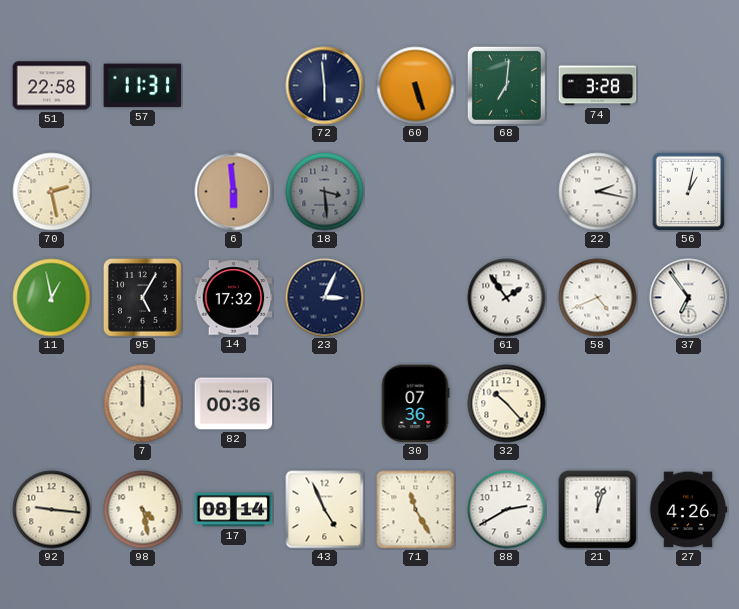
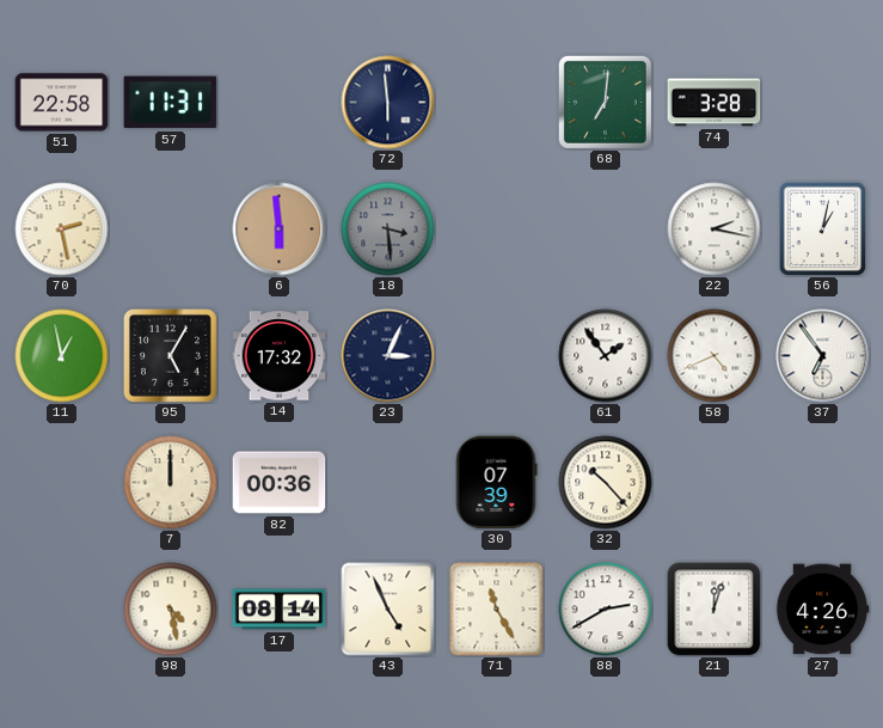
60: 5:27 -> none
30: 07:36 -> 07:39
92: 9:16 -> none
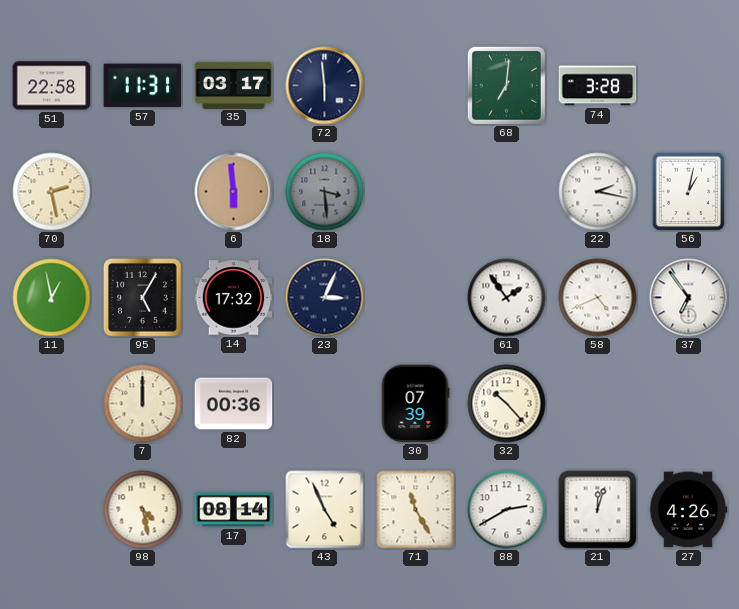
35: none -> 03:17
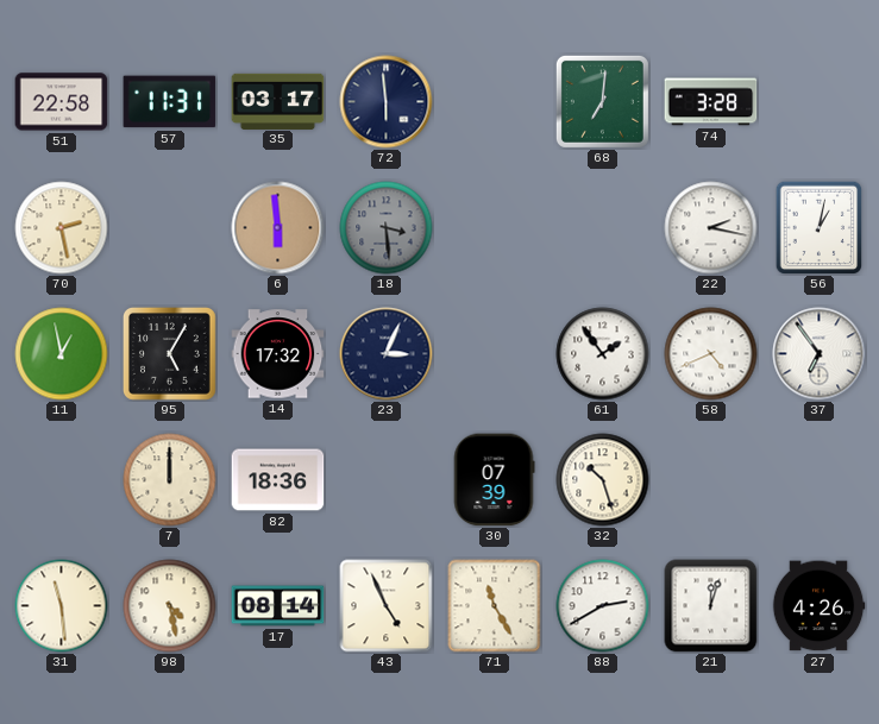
82: 00:36 -> 18:36
32: 10:23 -> 10:27
31: none -> 11:29
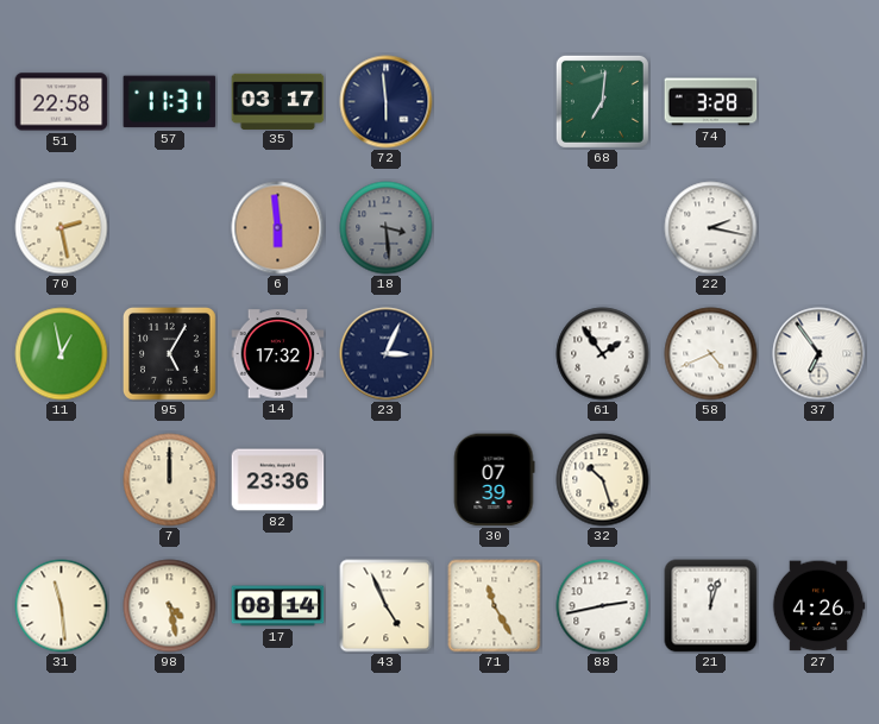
56: 1:02 -> none
82: 18:36 -> 23:36
88: 2:40 -> 2:43
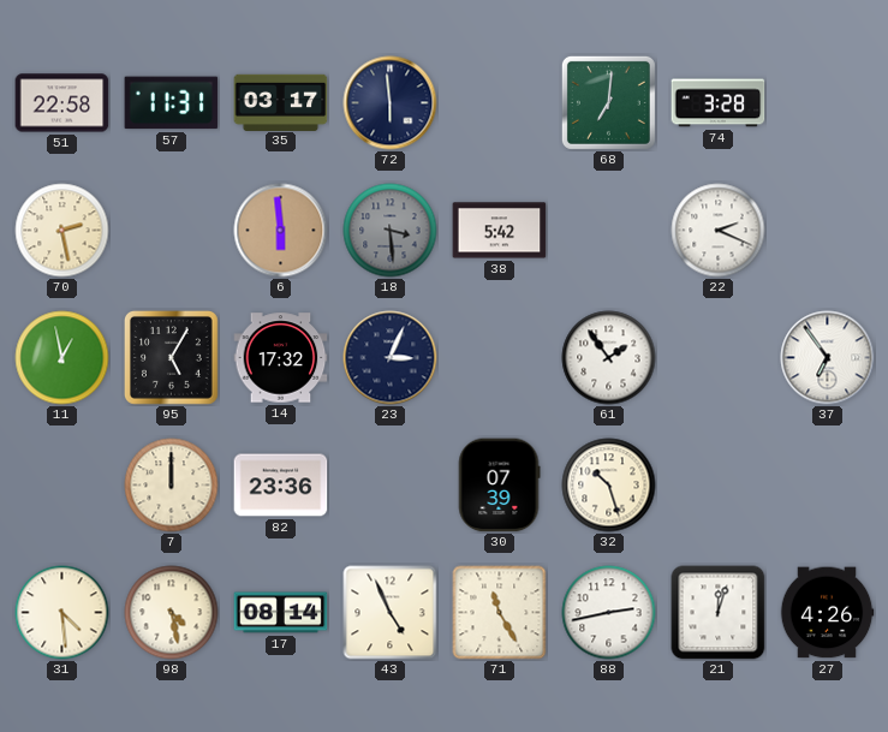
38: none -> 5:42
22: 2:17 -> 2:19
58: 4:41 -> none
31: 11:29 -> 4:29
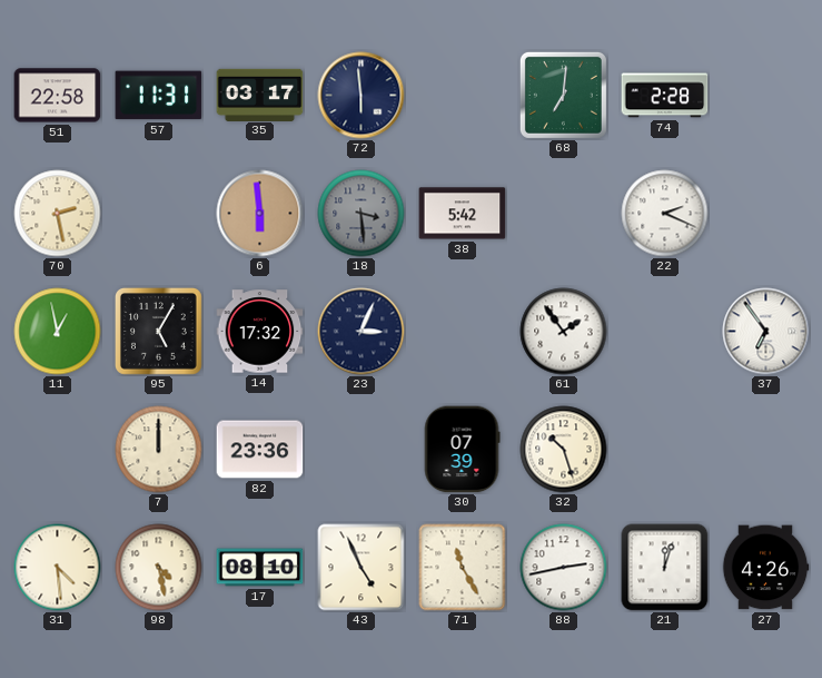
74: 3:28 -> 2:28
17: 08:14 -> 08:10
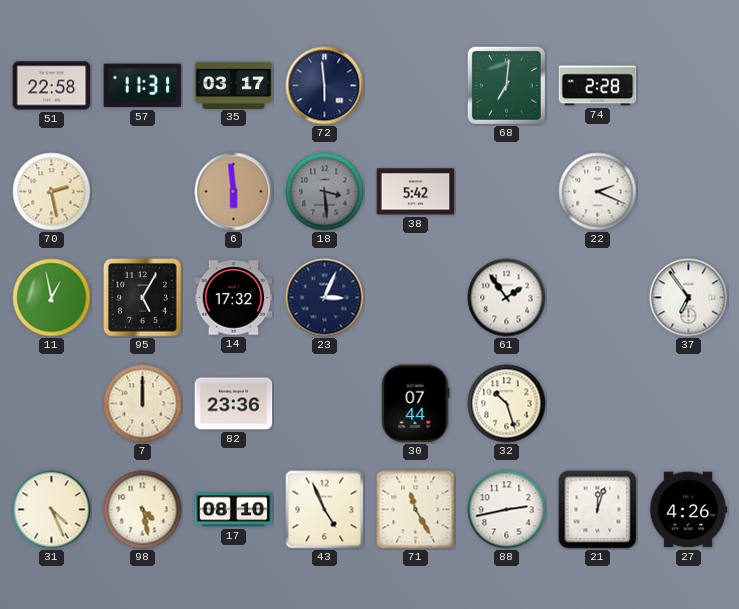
30: 07:39 -> 07:44
31: 4:29 -> 4:26
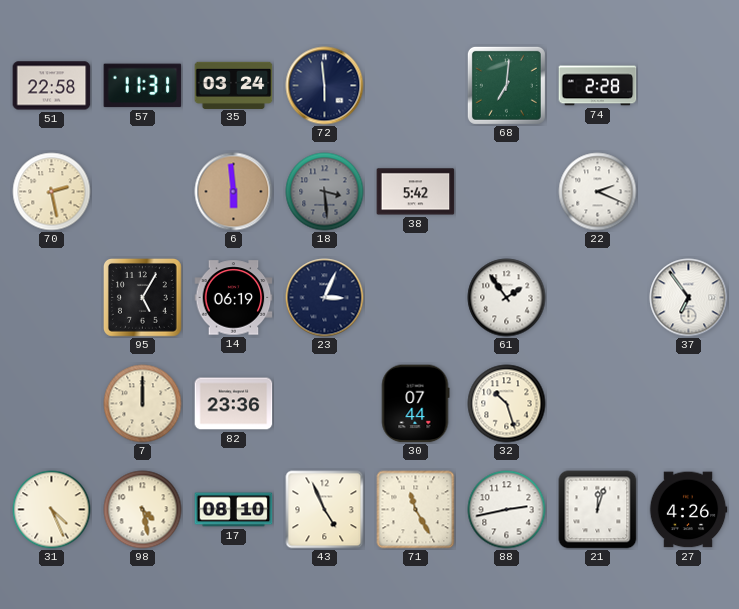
35: 03:17 -> 03:24
11: 12:58 -> none
14: 17:32 -> 06:19
